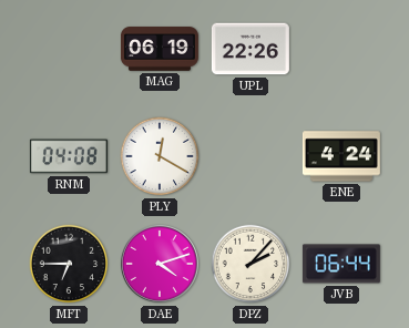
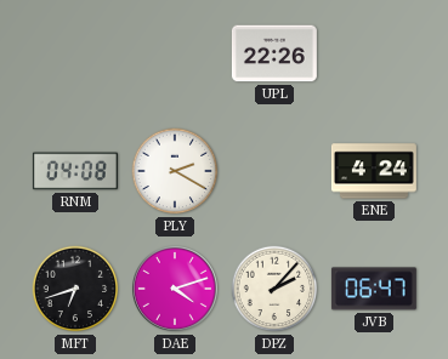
MAG: 06:19 -> none
PLY: 12:20 -> 2:20
MFT: 6:45 -> 6:42
JVB: 06:44 -> 06:47
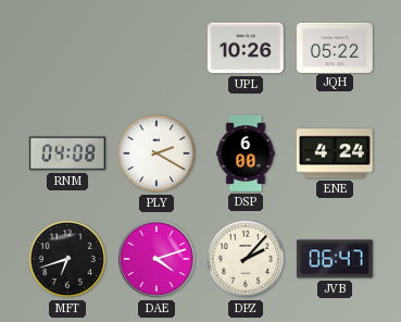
UPL: 22:26 -> 10:26
JQH: none -> 05:22
DSP: none -> 6:00
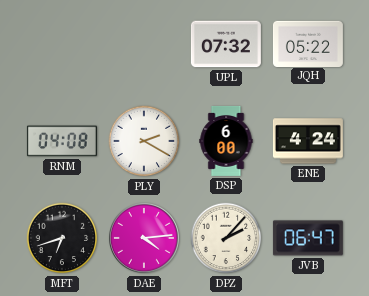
UPL: 10:26 -> 07:32
DAE: 4:12 -> 4:14
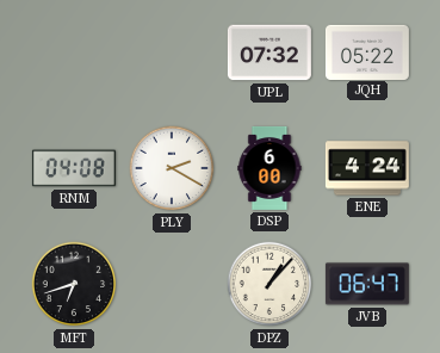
DAE: 4:14 -> none
DPZ: 2:07 -> 1:07
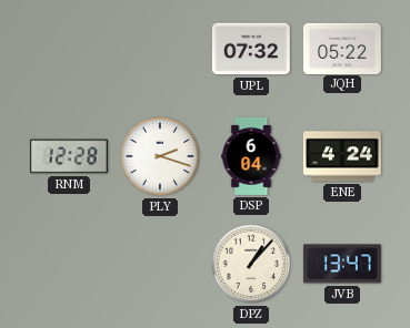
RNM: 04:08 -> 12:28
PLY: 2:20 -> 2:18
DSP: 6:00 -> 6:04
MFT: 6:42 -> none
JVB: 06:47 -> 13:47
